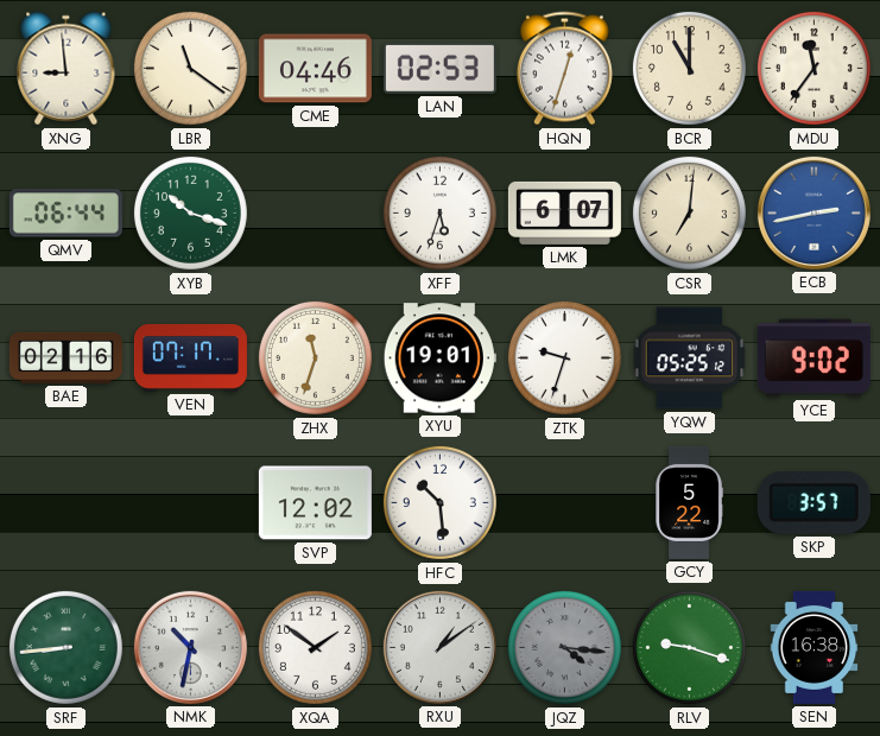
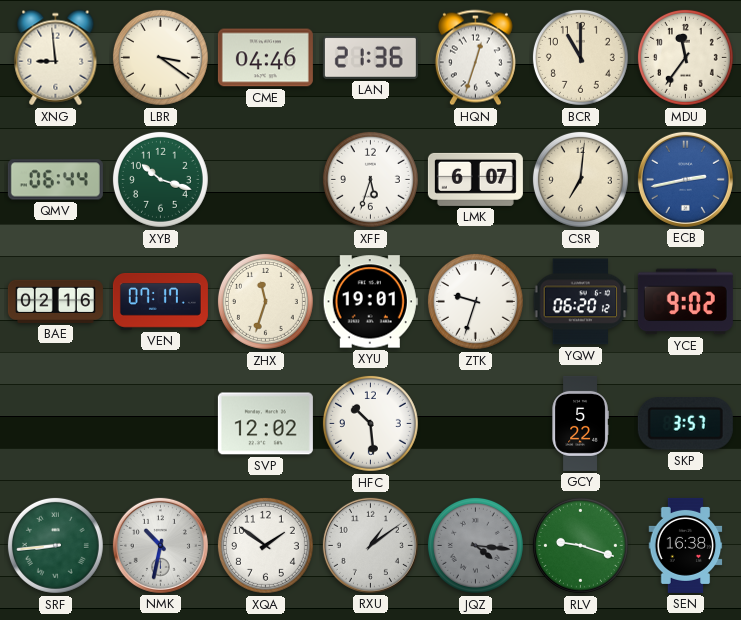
LBR: 11:21 -> 3:21
LAN: 02:53 -> 21:36
YQW: 05:25 -> 06:20
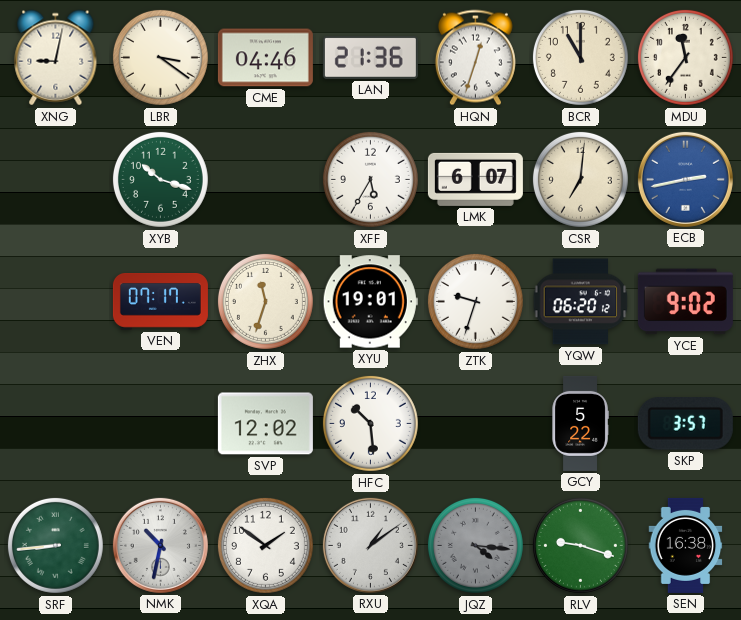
XNG: 8:59 -> 9:02
QMV: 06:44 -> none
XFF: 5:33 -> 5:35
BAE: 02:16 -> none
